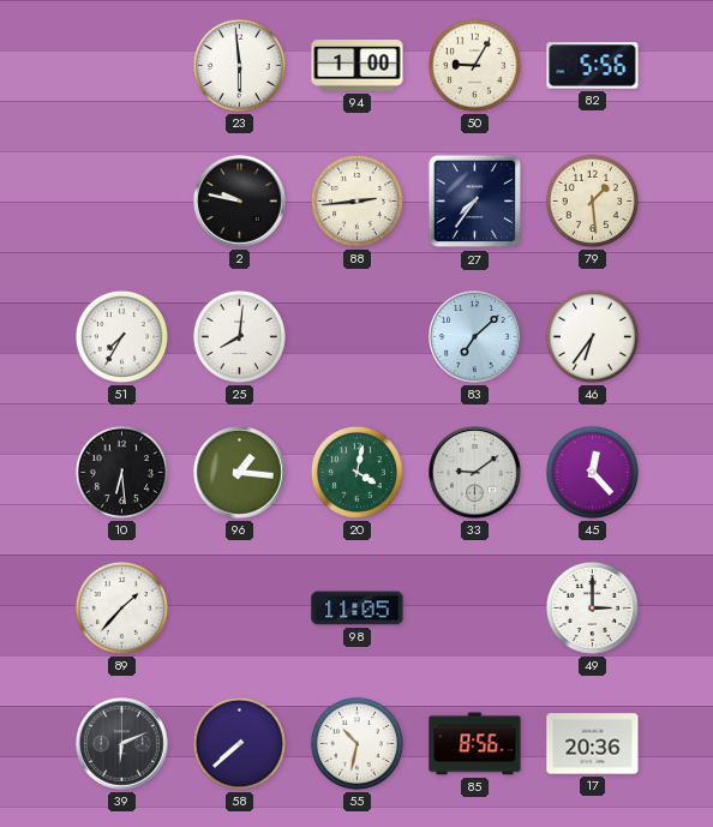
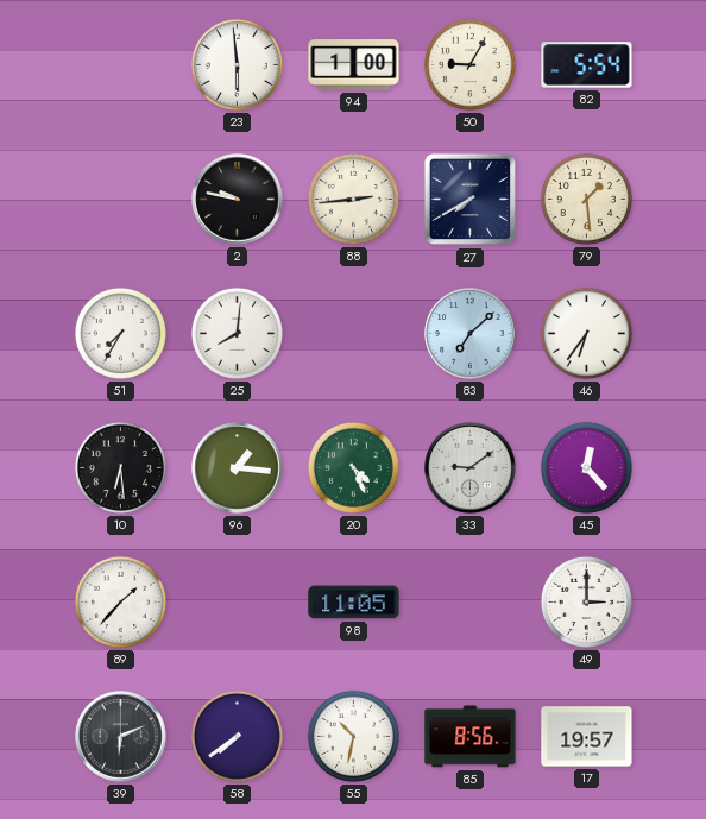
82: 5:56 -> 5:54
27: 7:36 -> 7:40
20: 4:02 -> 4:26
58: 7:38 -> 7:39
17: 20:36 -> 19:57
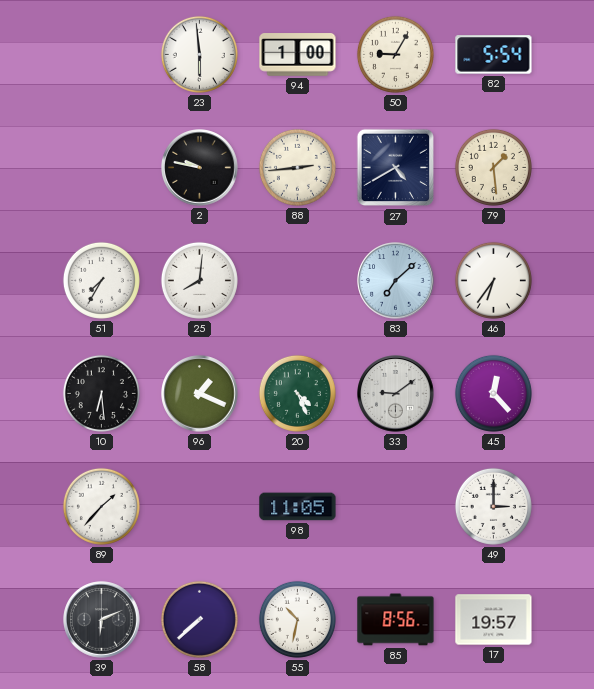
27: 7:40 -> 4:40
96: 1:16 -> 1:19
58: 7:39 -> 7:38
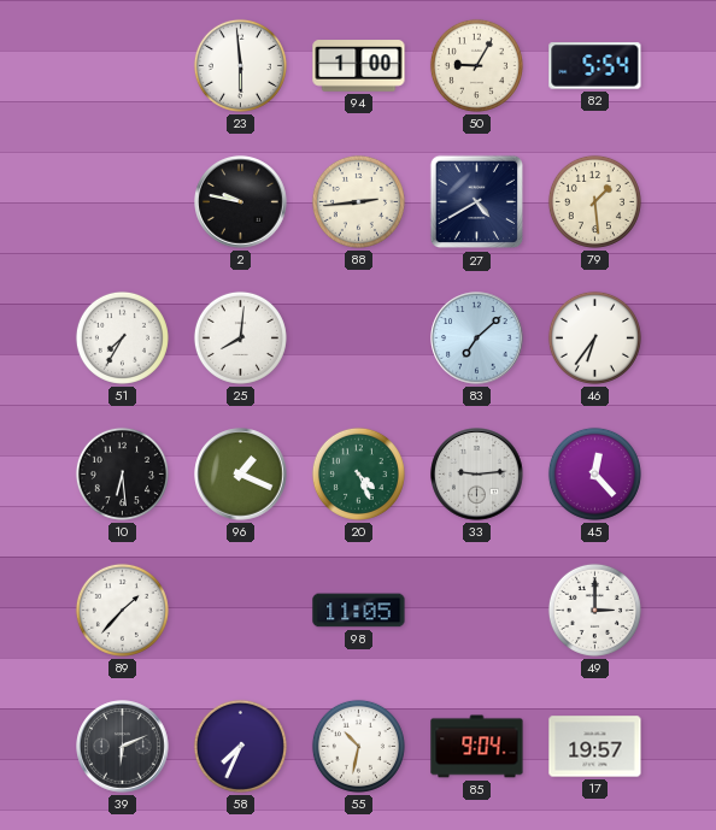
33: 9:09 -> 9:14
58: 7:38 -> 7:34
85: 8:56 -> 9:04
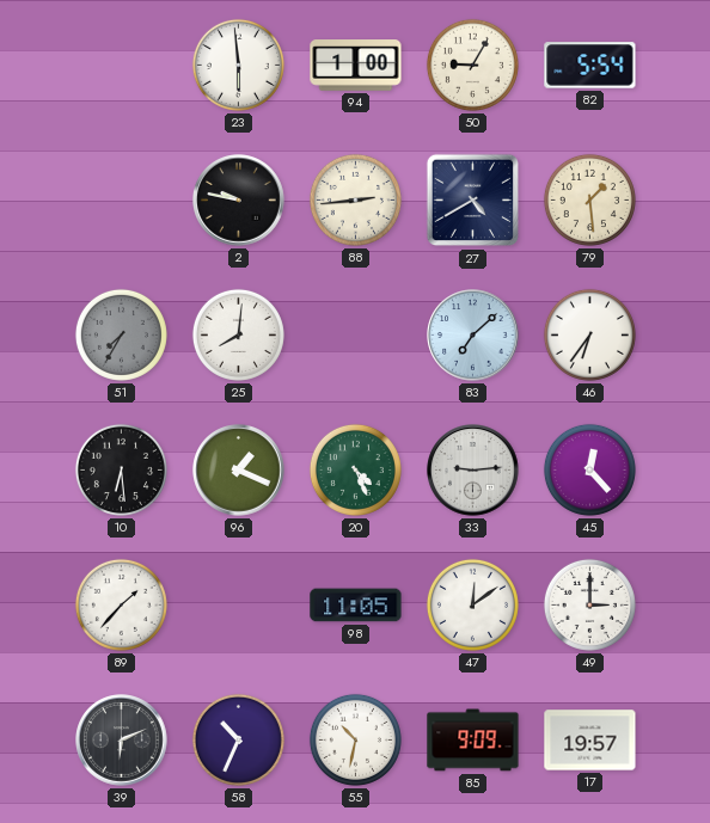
51 dial: white -> grey
47: none -> 12:09
58: 7:34 -> 10:34
85: 9:04 -> 9:09
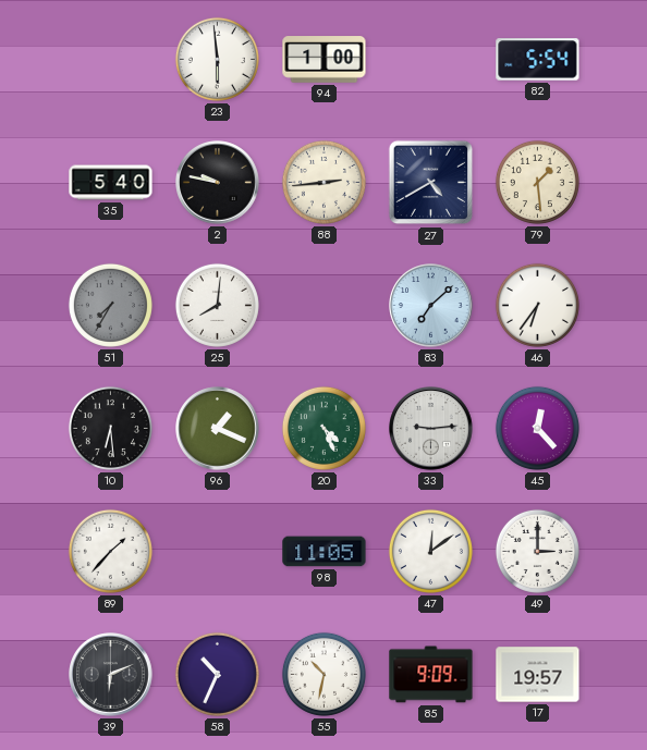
50: 9:05 -> none
35: none -> 5:40
